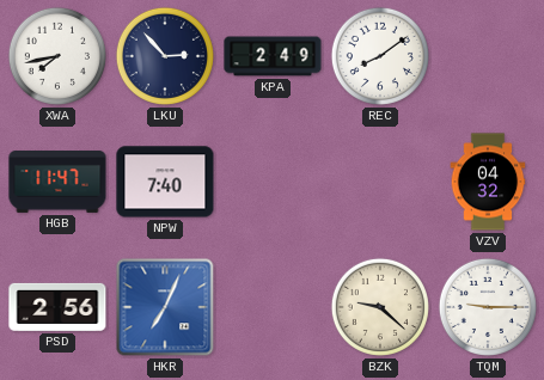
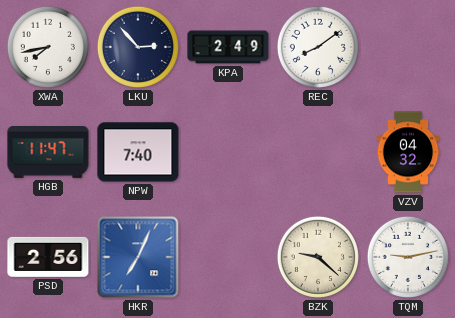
TQM: 9:15 -> 9:13
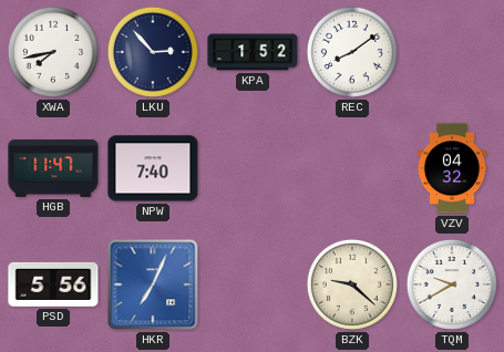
KPA: 2:49 -> 1:52
PSD: 2:56 -> 5:56
TQM: 9:13 -> 9:40
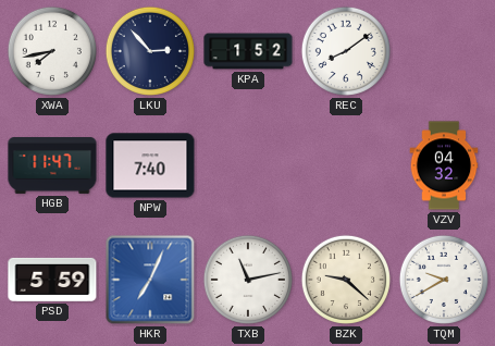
PSD: 5:56 -> 5:59
TXB: none -> 11:13
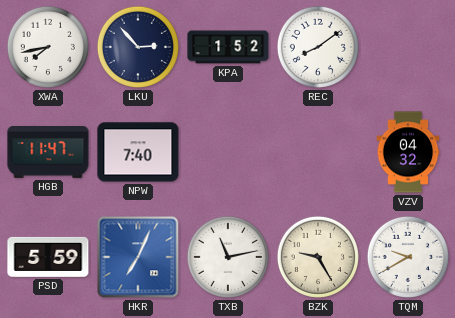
BZK: 9:22 -> 9:25
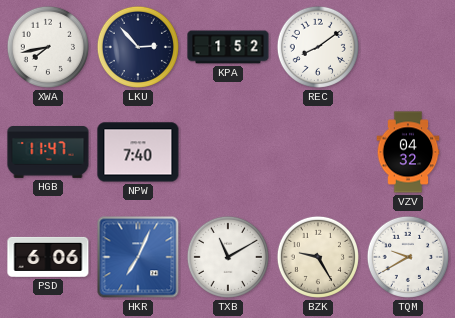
PSD: 5:59 -> 6:06
TXB: 11:13 -> 11:10
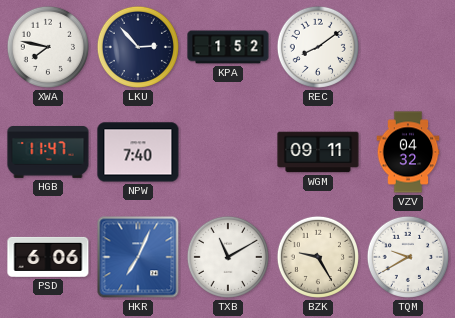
XWA: 7:43 -> 7:47
WGM: none -> 09:11
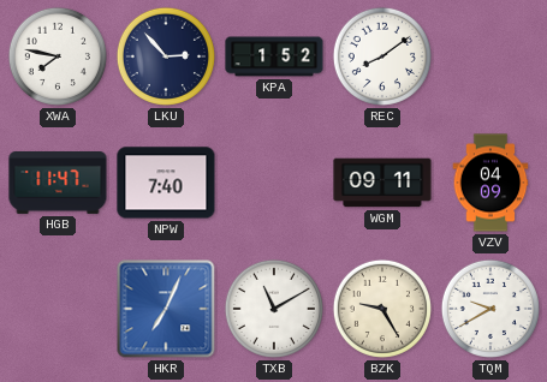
VZV: 04:32 -> 04:09
PSD: 6:06 -> none
